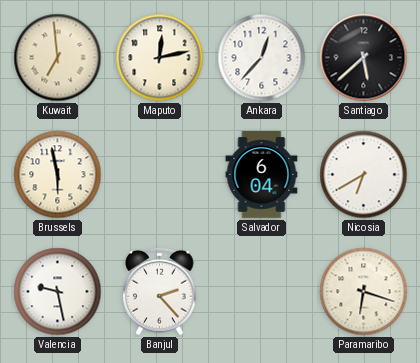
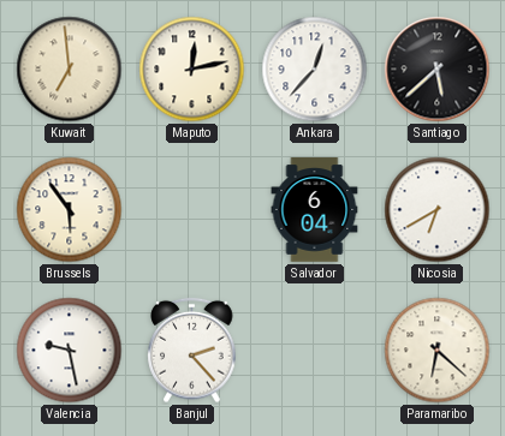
Brussels: 5:58 -> 5:54
Paramaribo: 6:18 -> 6:22
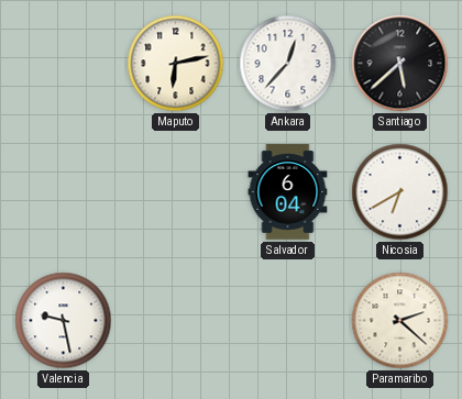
Kuwait: 6:59 -> none
Maputo: 12:13 -> 6:13
Brussels: 5:54 -> none
Banjul: 2:23 -> none
Paramaribo: 6:22 -> 2:22
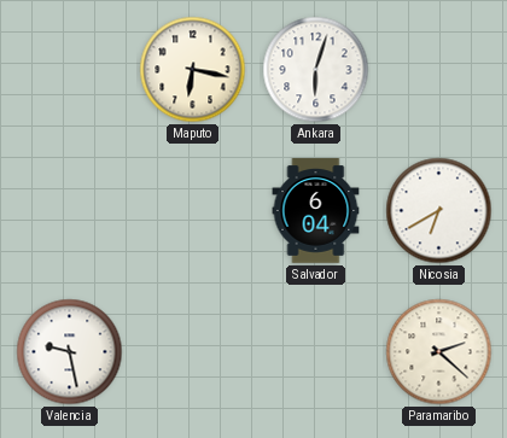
Maputo: 6:13 -> 6:17
Ankara: 12:37 -> 6:03
Santiago: 5:38 -> none
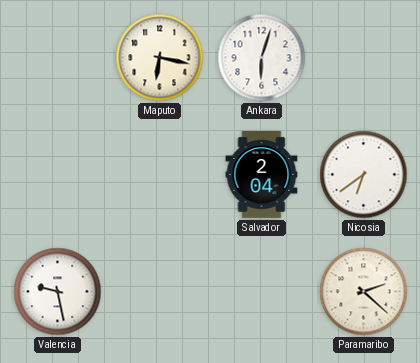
Salvador: 6:04 -> 2:04
Nicosia: 6:40 -> 6:39
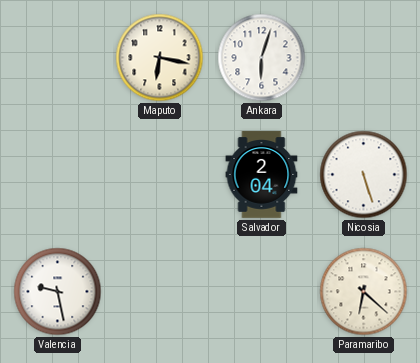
Nicosia: 6:39 -> 5:27
Paramaribo: 2:22 -> 6:22
